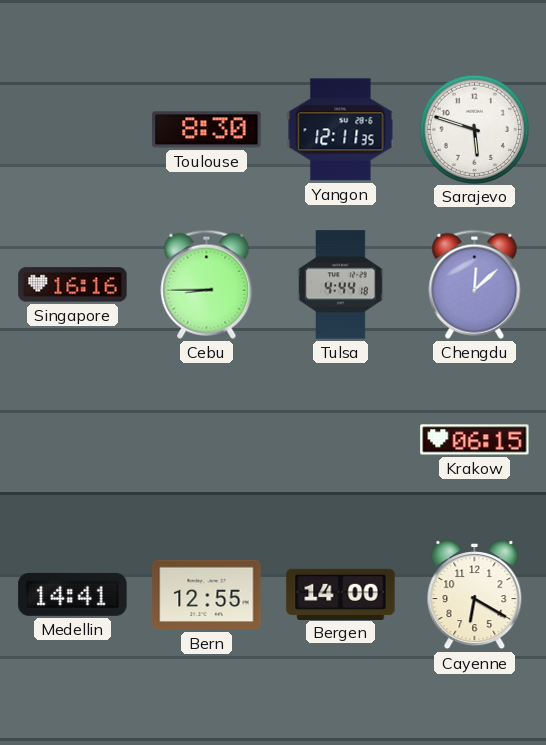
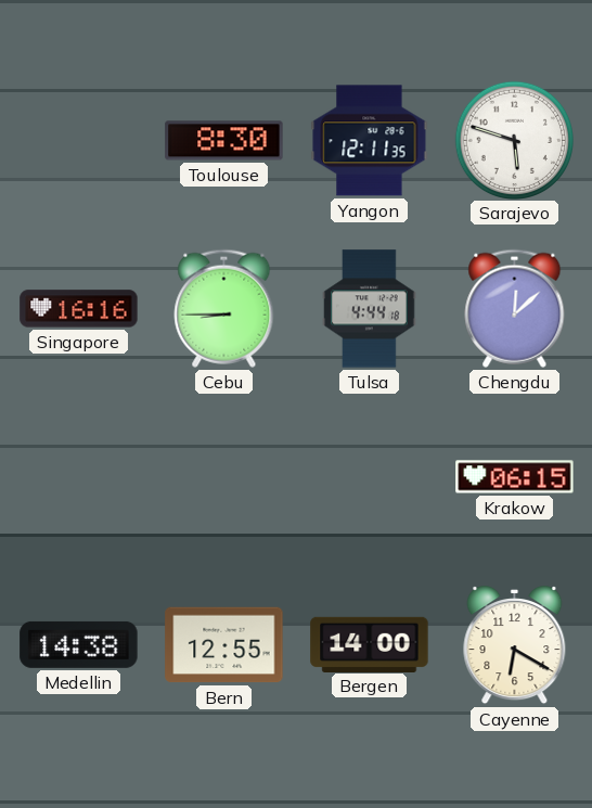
Medellin: 14:41 -> 14:38
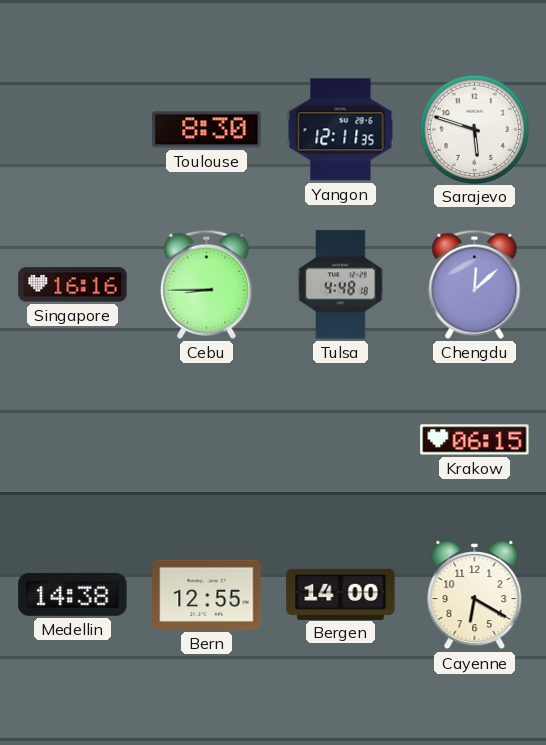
Tulsa: 4:44 -> 4:48
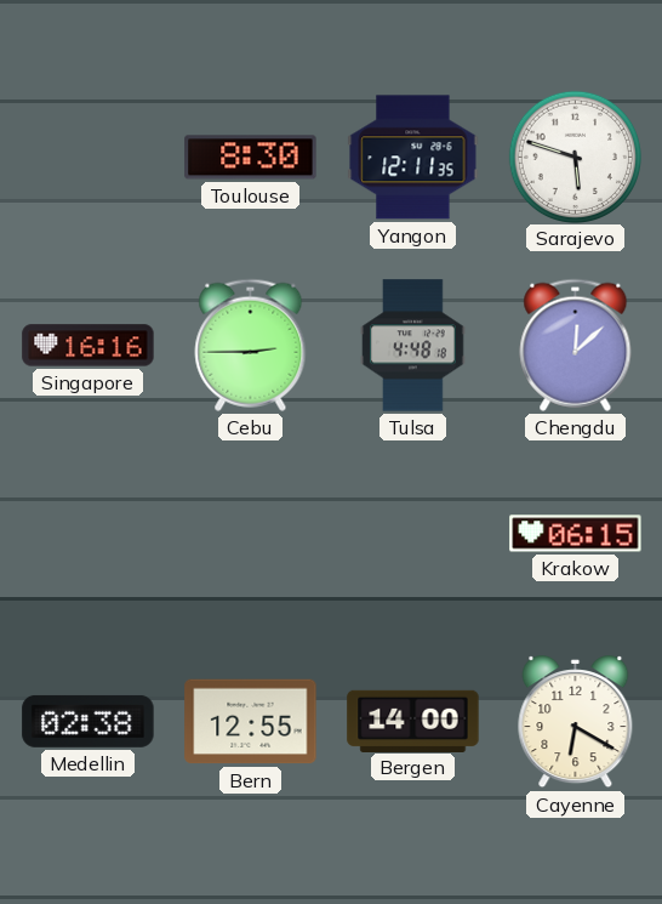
Cebu: 8:45 -> 2:45
Medellin: 14:38 -> 02:38
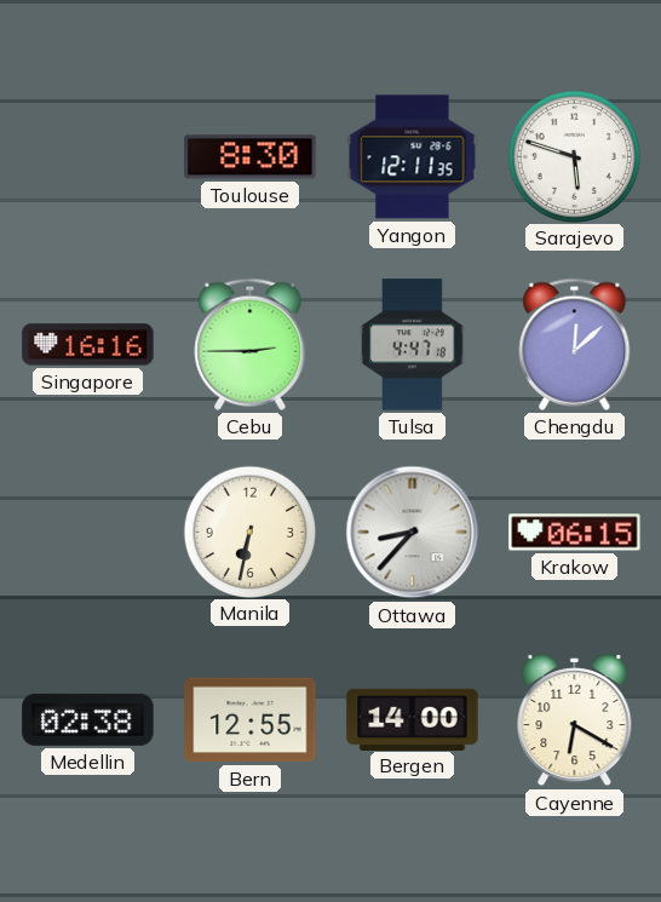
Tulsa: 4:48 -> 4:47
Manila: none -> 6:32
Ottawa: none -> 8:37
